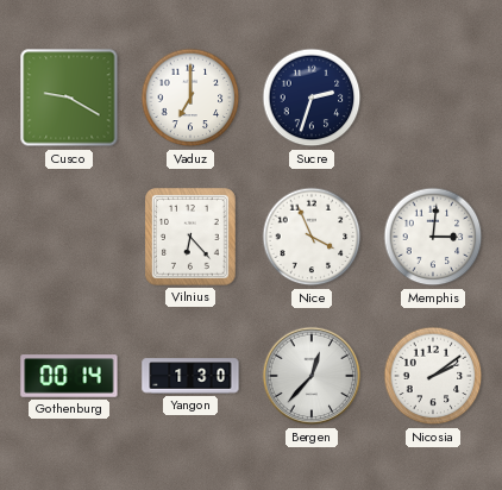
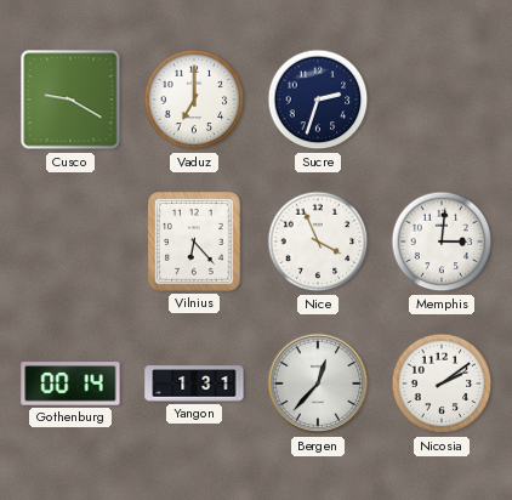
Yangon: 1:30 -> 1:31
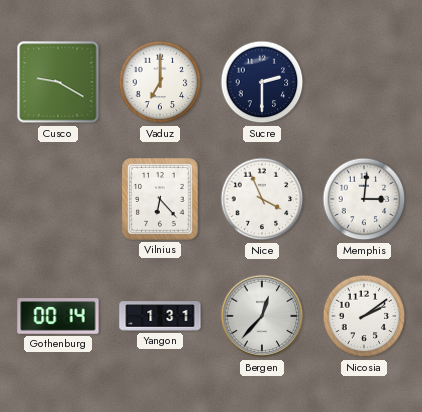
Sucre: 2:33 -> 2:30
